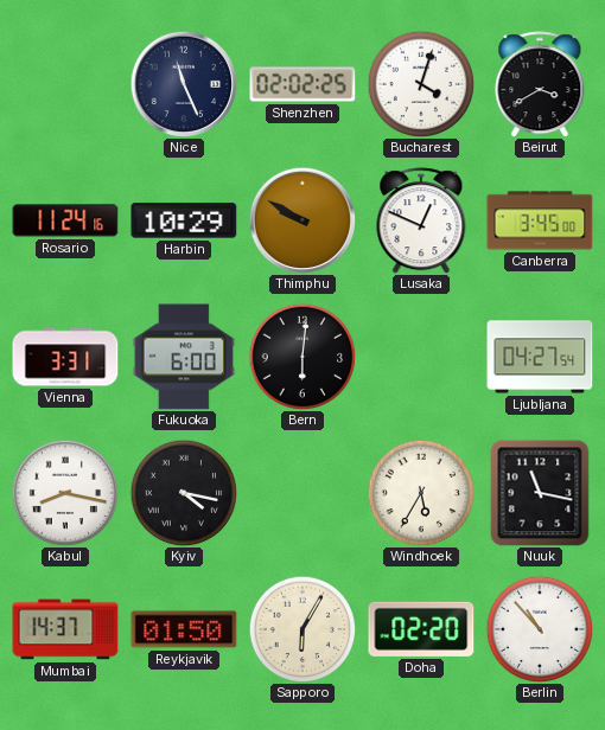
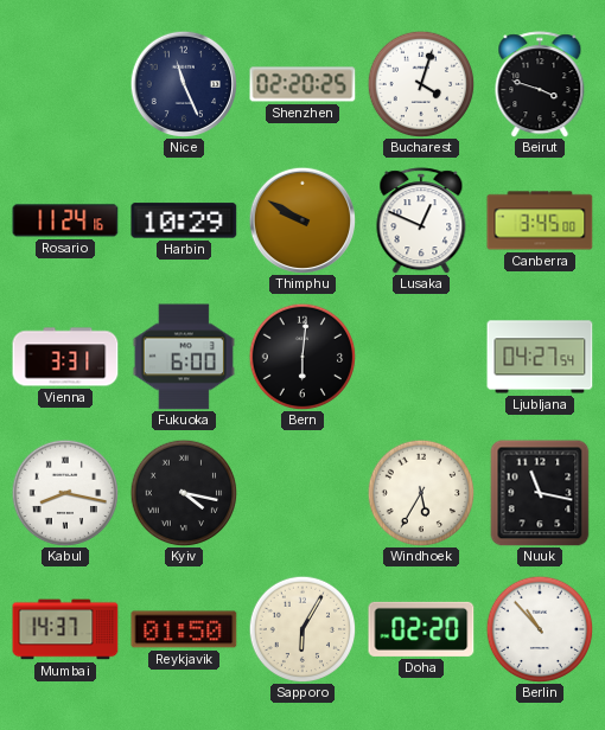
Shenzhen: 02:02 -> 02:20
Beirut: 3:40 -> 3:48
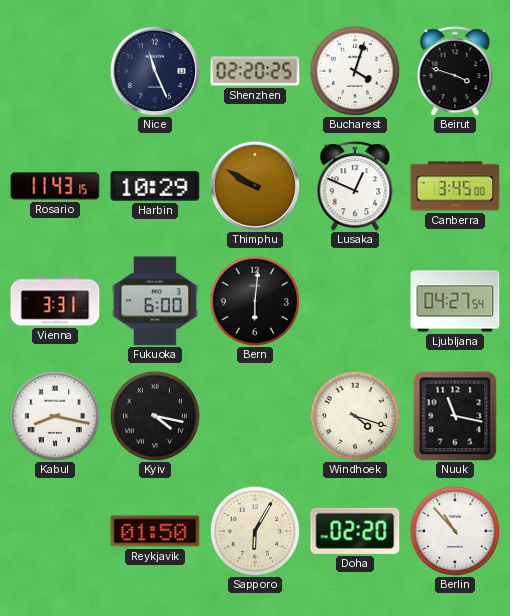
Rosario: 11:24 -> 11:43
Windhoek: 5:35 -> 4:18
Mumbai: 14:37 -> none
